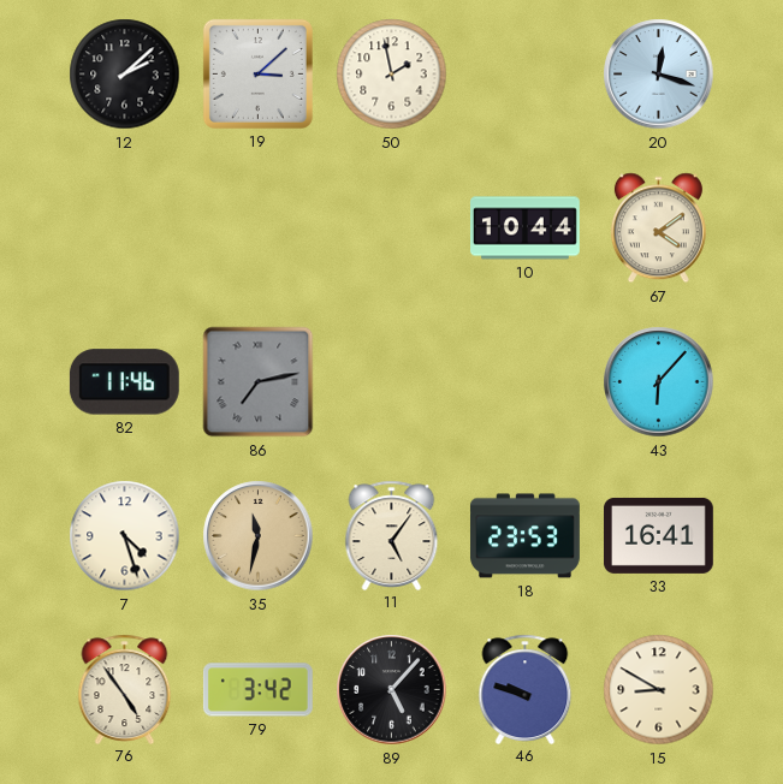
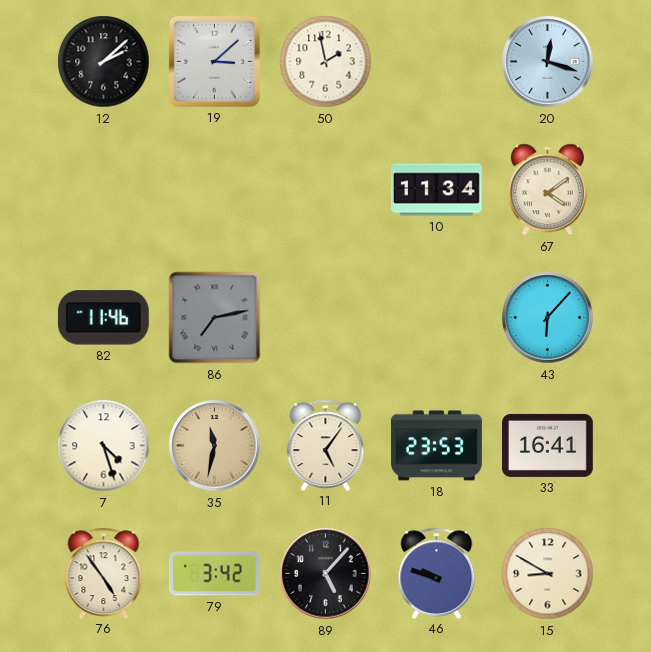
10: 10:44 -> 11:34
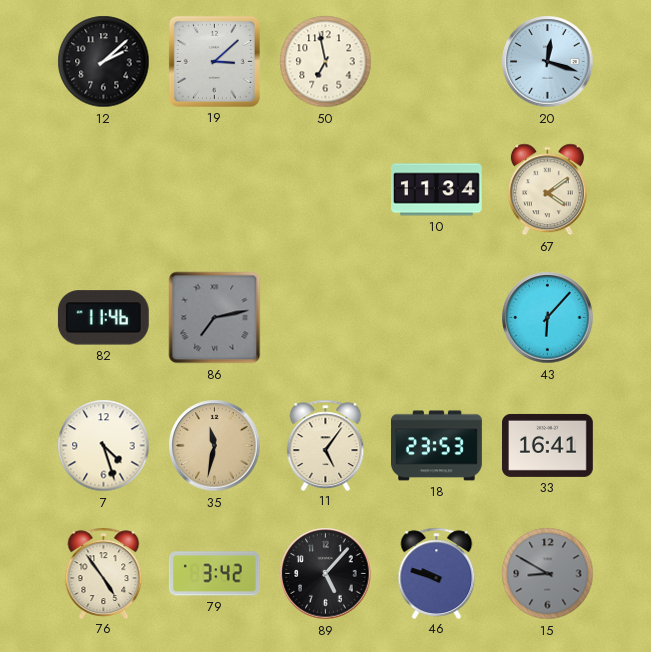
50: 1:58 -> 6:58
15 dial: cream -> grey
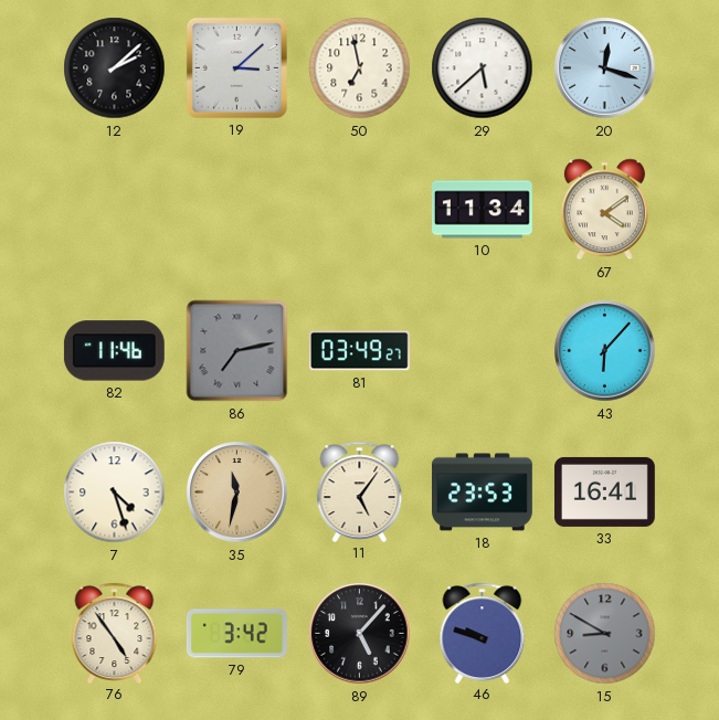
29: none -> 5:38
81: none -> 03:49
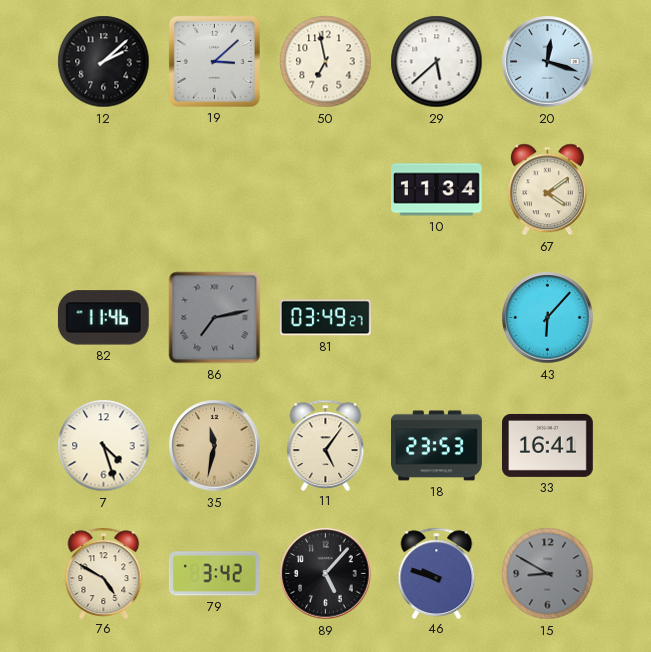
76: 4:54 -> 4:50
